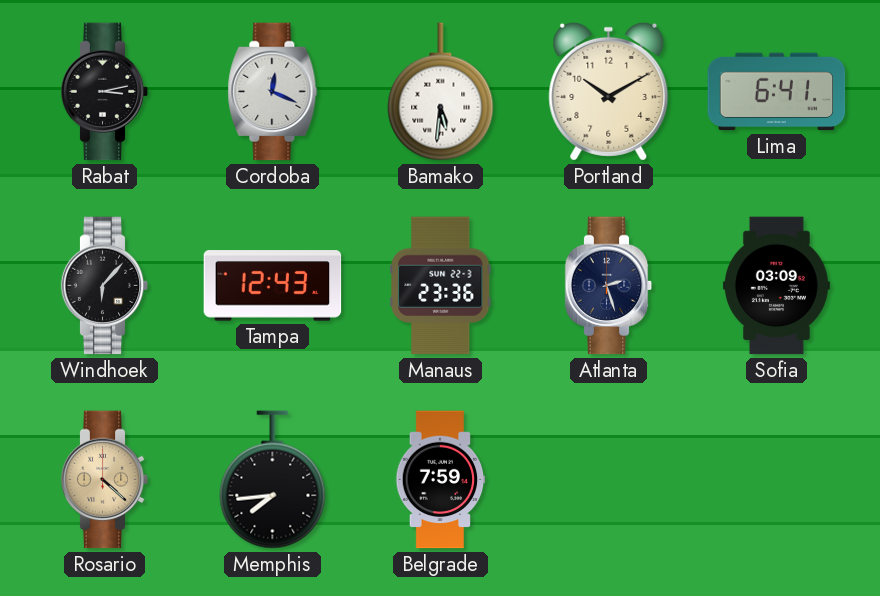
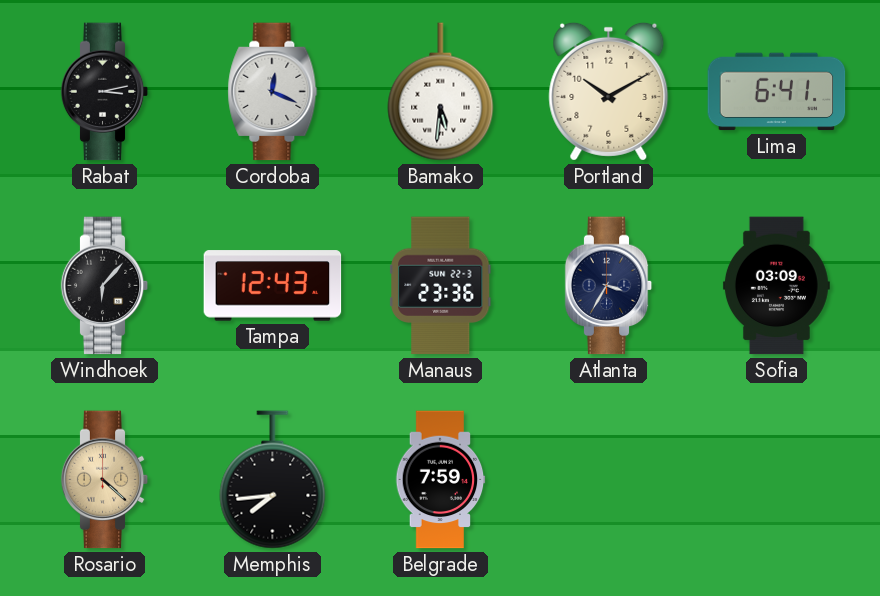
Atlanta: 2:27 -> 3:35
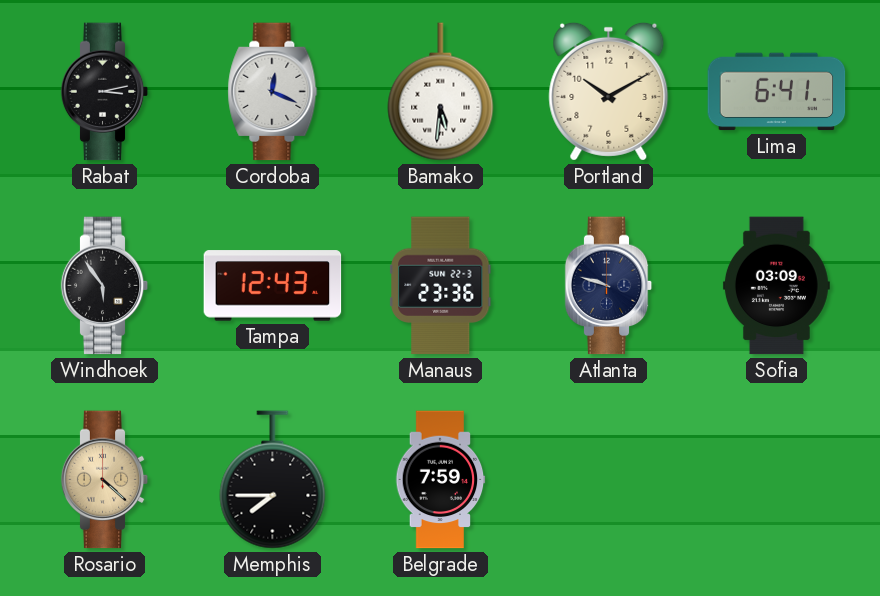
Windhoek: 6:07 -> 5:54
Atlanta: 3:35 -> 9:48
Memphis: 7:44 -> 7:45
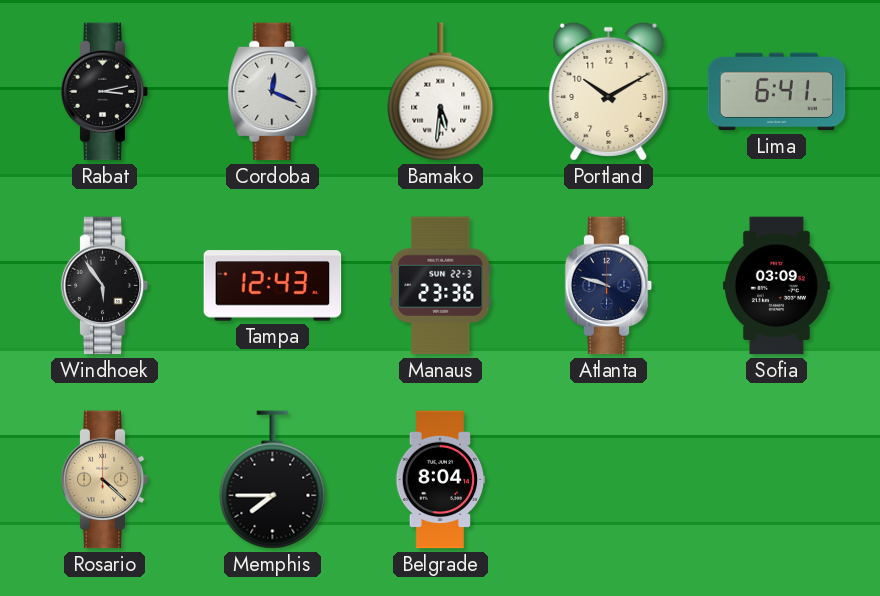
Belgrade: 7:59 -> 8:04
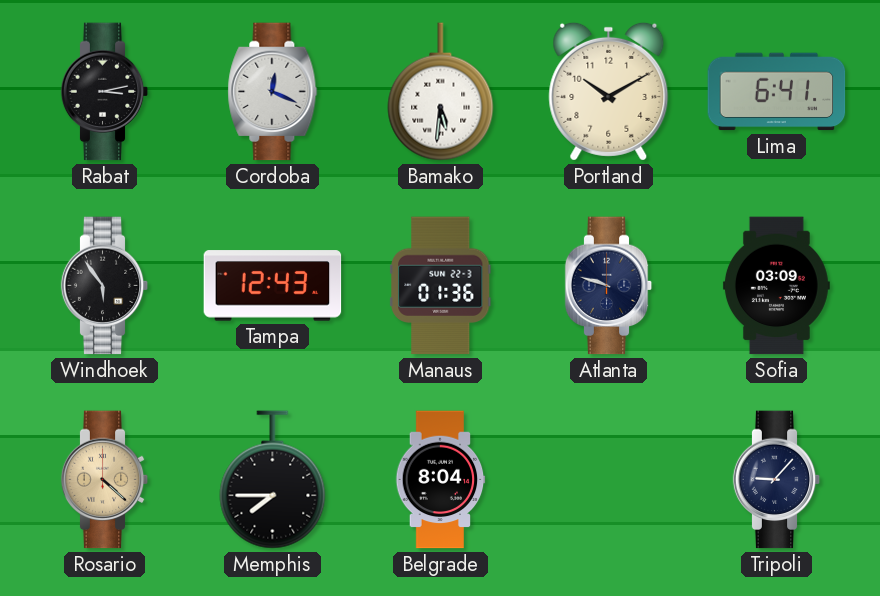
Manaus: 23:36 -> 01:36
Tripoli: none -> 9:07
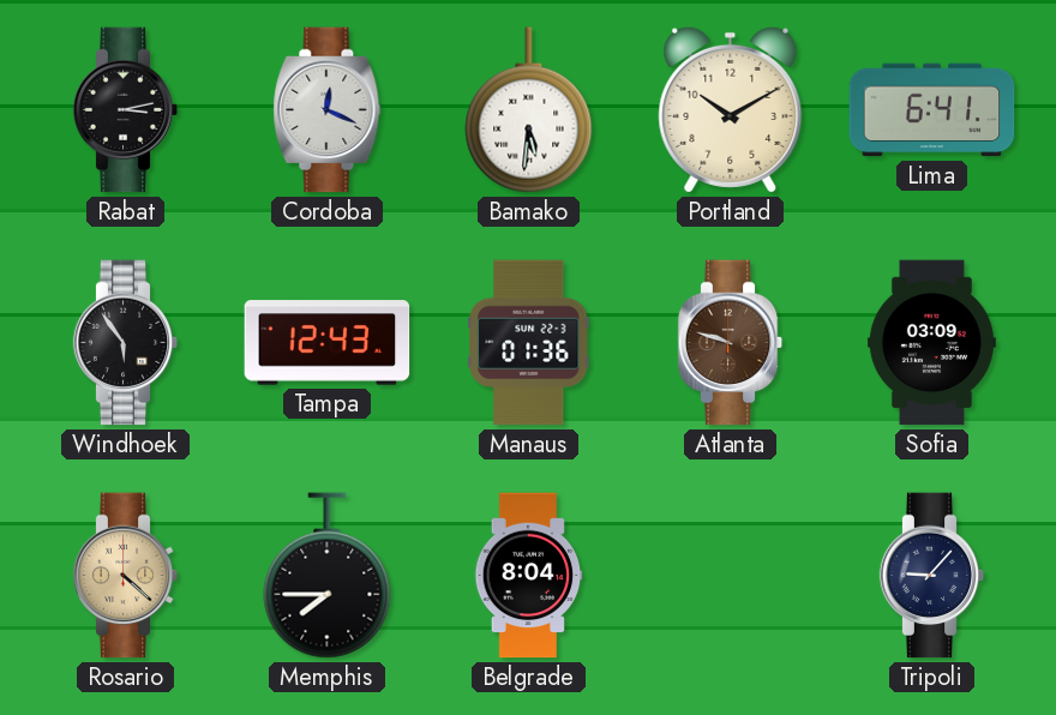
Atlanta dial: navy -> brown
